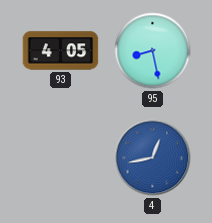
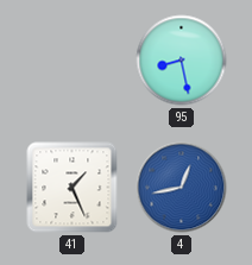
93: 4:05 -> none
41: none -> 1:26
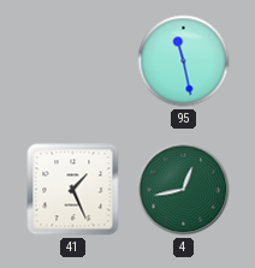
95: 8:28 -> 11:28
4 dial: blue -> green
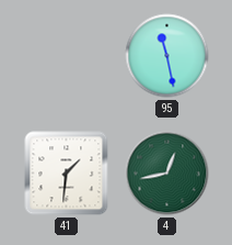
41: 1:26 -> 1:31
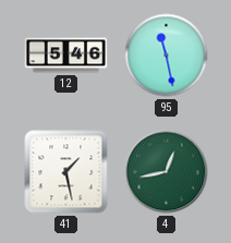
12: none -> 5:46
41: 1:31 -> 1:28
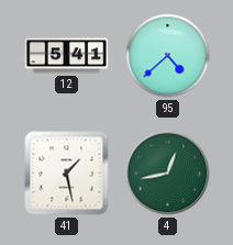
12: 5:46 -> 5:41
95: 11:28 -> 4:38
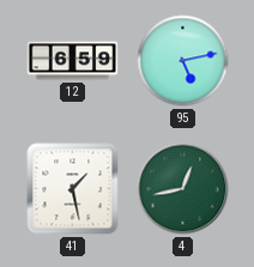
12: 5:41 -> 6:59
95: 4:38 -> 5:13
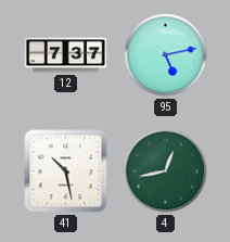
12: 6:59 -> 7:37
41: 1:28 -> 10:28
